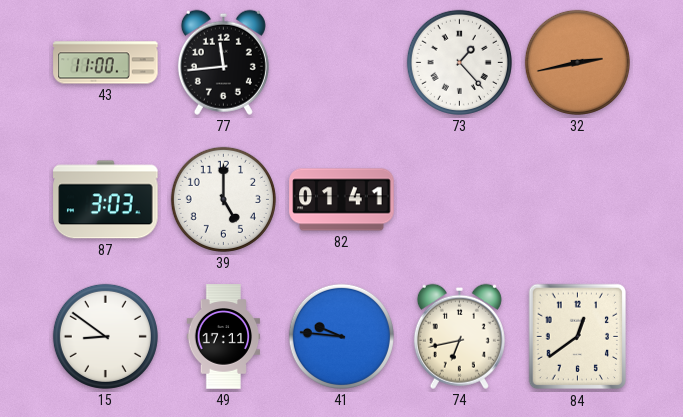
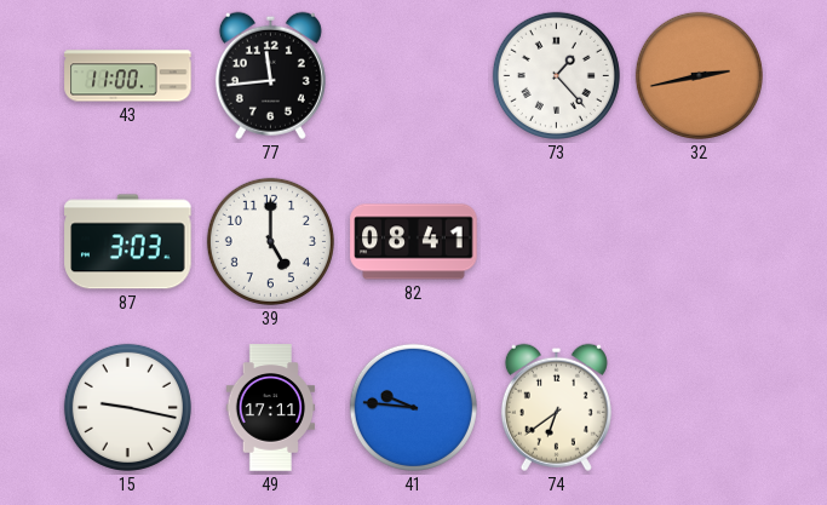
82: 01:41 -> 08:41
15: 8:51 -> 9:17
74: 6:43 -> 6:39
84: 12:39 -> none
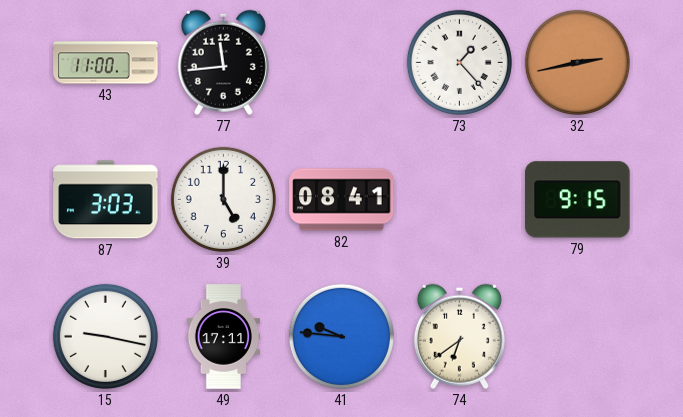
79: none -> 9:15
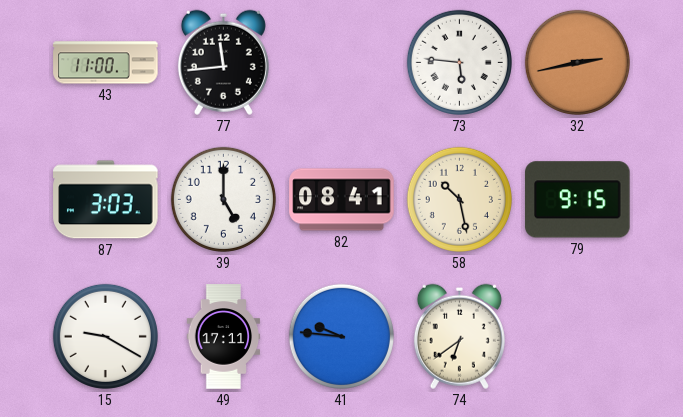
73: 1:23 -> 5:46
58: none -> 10:28
15: 9:17 -> 9:20
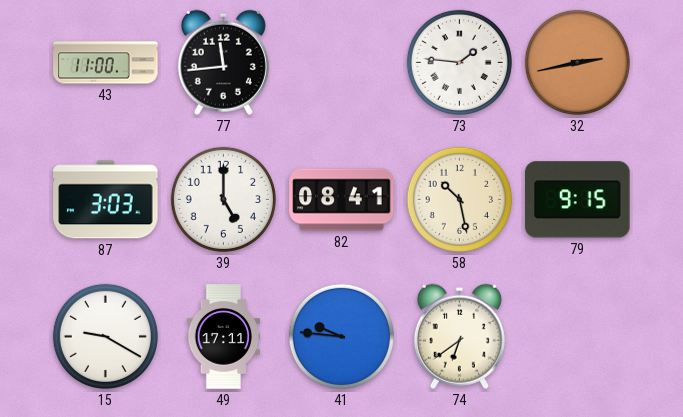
73: 5:46 -> 1:46
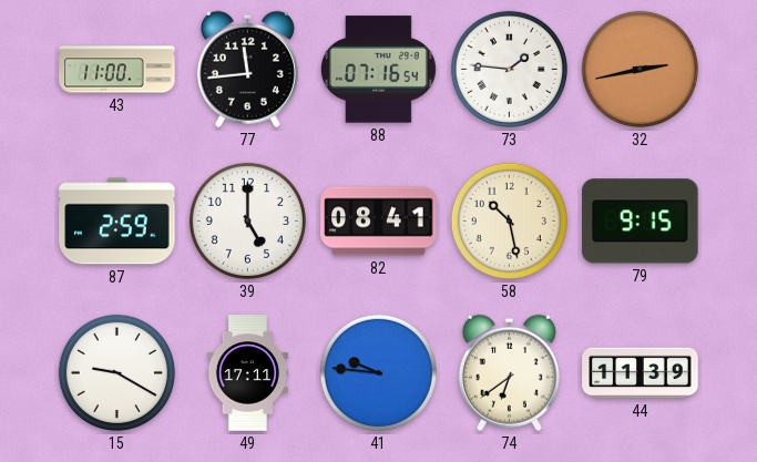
88: none -> 07:16
87: 3:03 -> 2:59
44: none -> 11:39
